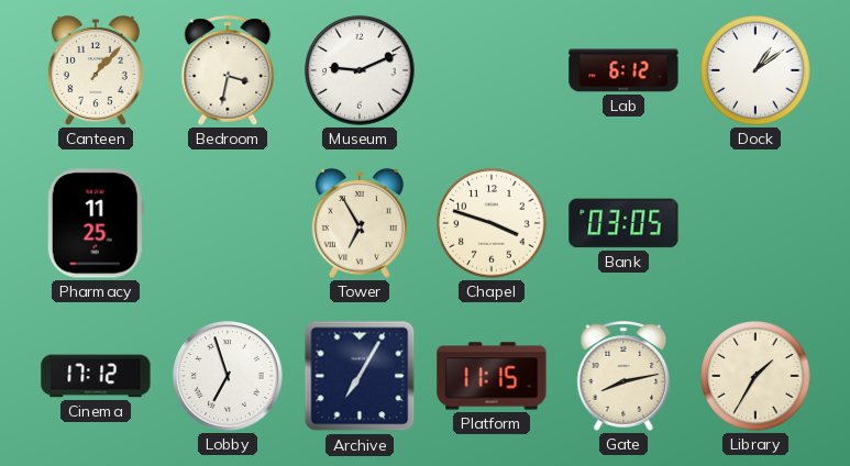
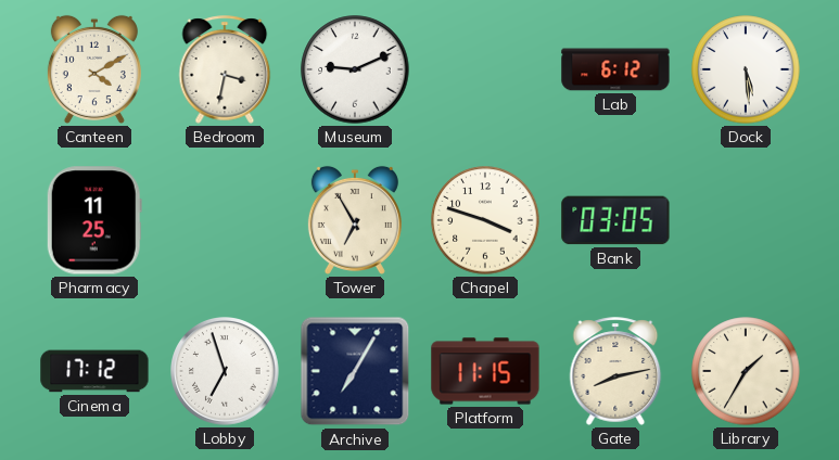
Canteen: 1:07 -> 4:10
Dock: 1:09 -> 5:29
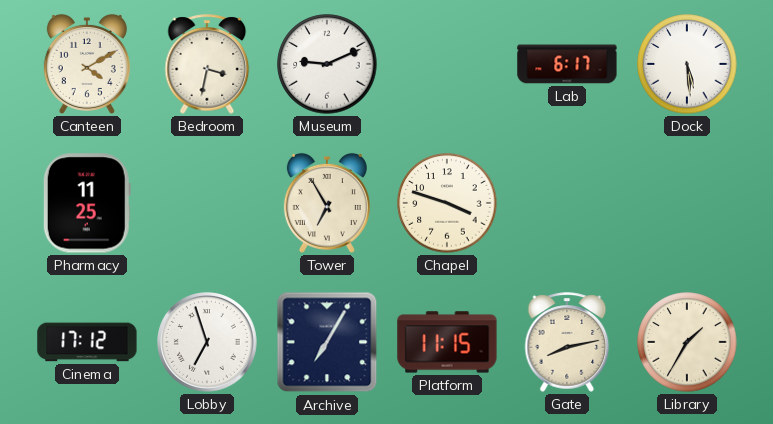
Lab: 6:12 -> 6:17
Bank: 03:05 -> none
